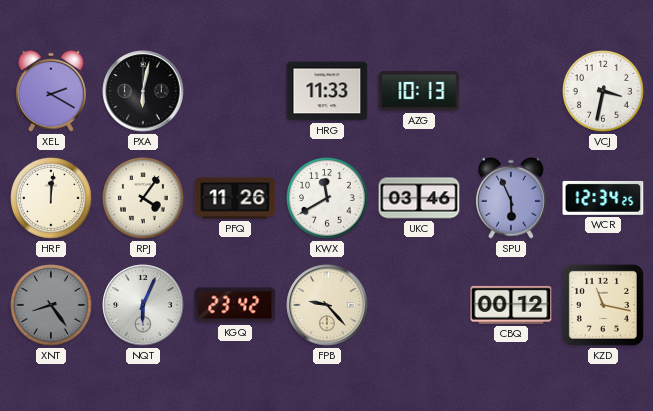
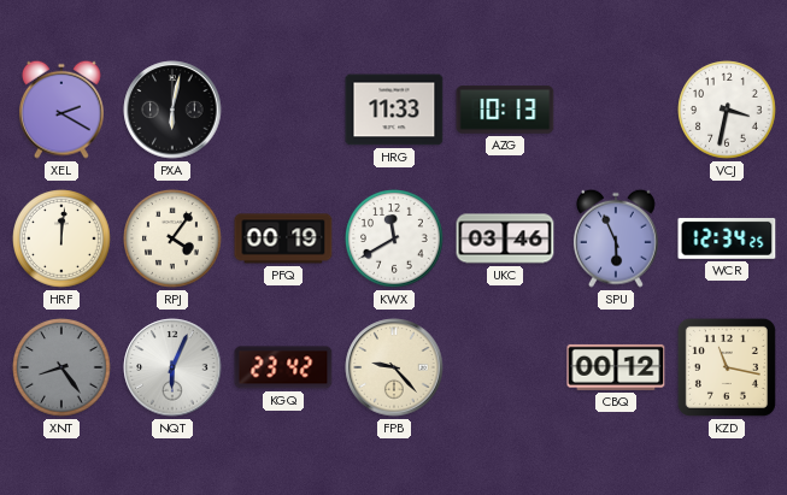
PFQ: 11:26 -> 00:19
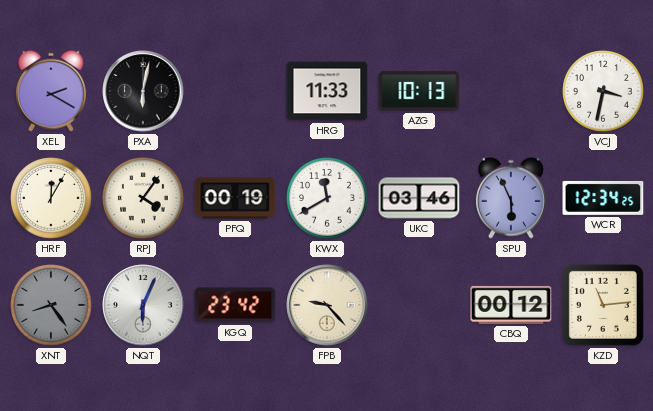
HRF: 12:01 -> 12:05
KZD: 11:17 -> 11:14
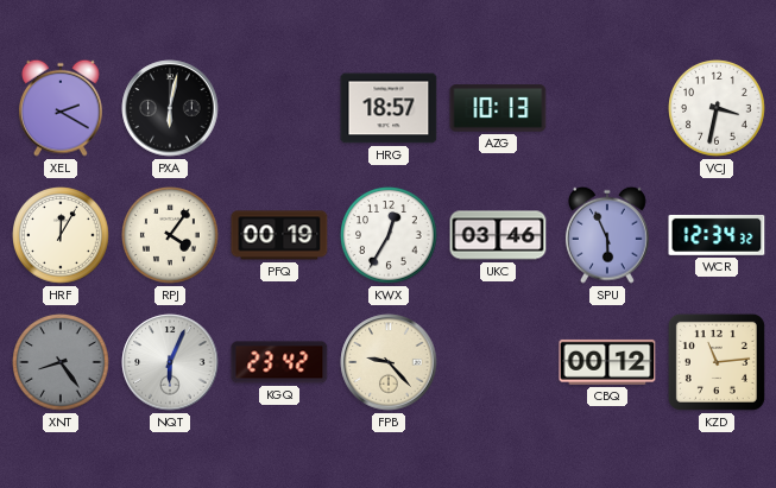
HRG: 11:33 -> 18:57
KWX: 11:40 -> 12:35
WCR: 12:34:25 -> 12:34:32
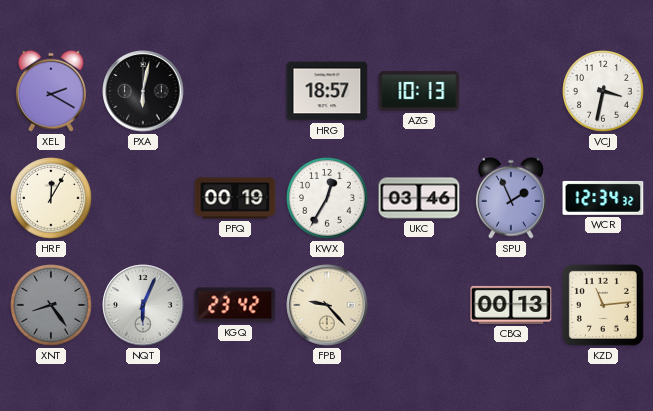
RPJ: 4:06 -> none
SPU: 5:56 -> 1:56
CBQ: 00:12 -> 00:13
